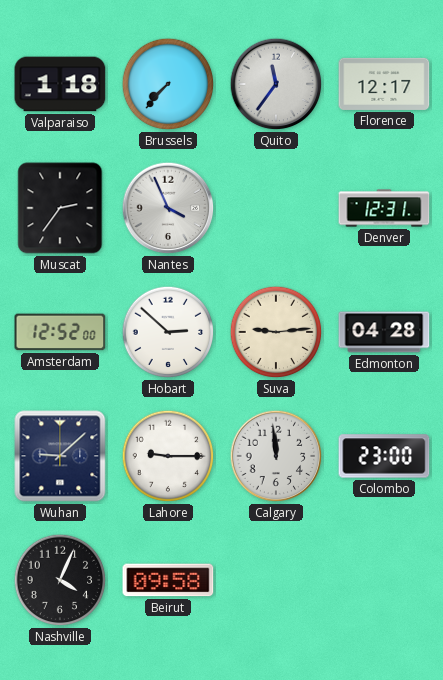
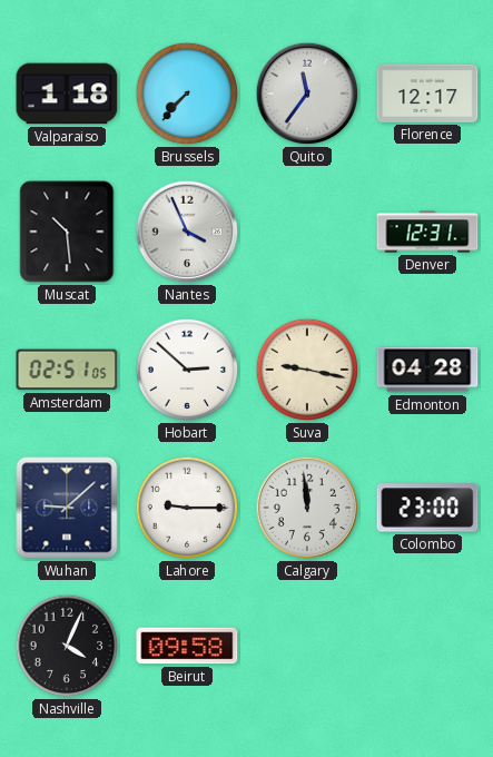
Muscat: 2:36 -> 10:29
Amsterdam: 12:52 -> 02:51
Suva: 9:14 -> 9:17
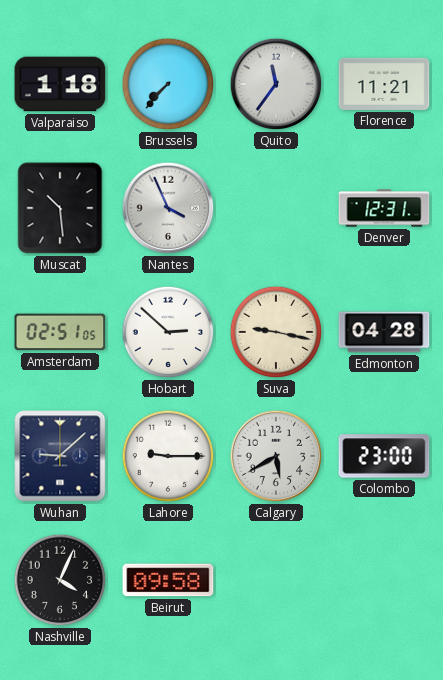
Florence: 12:17 -> 11:21
Calgary: 11:59 -> 5:40
